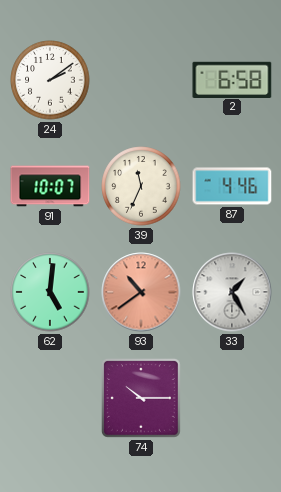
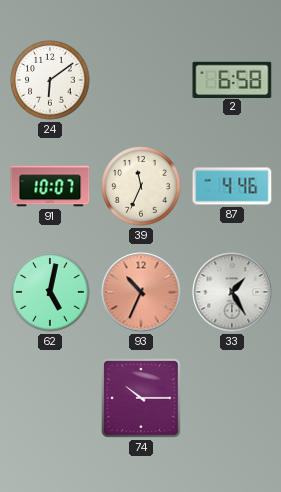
24: 2:09 -> 6:09
62: 5:01 -> 5:02
93: 10:39 -> 10:34
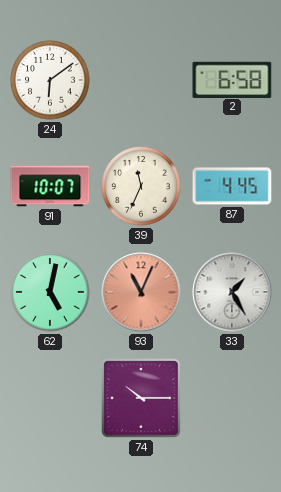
87: 4:46 -> 4:45
93: 10:34 -> 11:04
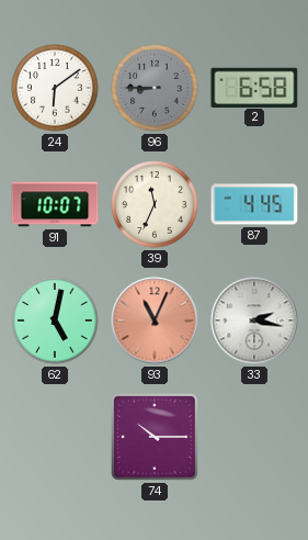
96: none -> 8:45
33: 1:25 -> 2:17
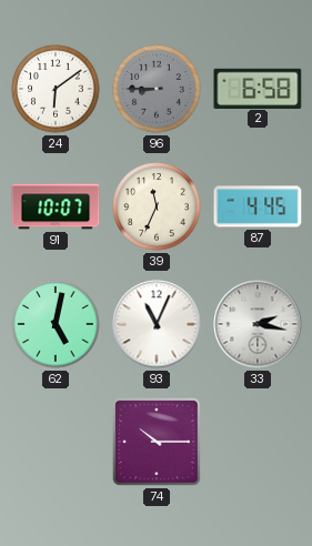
93 dial: salmon -> white
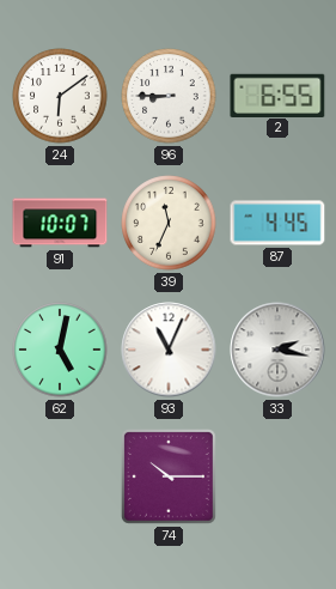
96 dial: grey -> white
2: 6:58 -> 6:55
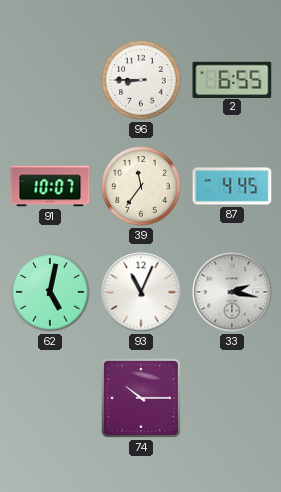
24: 6:09 -> none
39: 11:34 -> 11:36
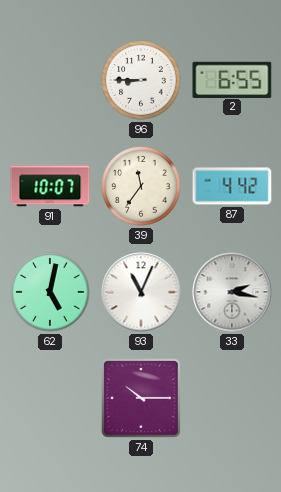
87: 4:45 -> 4:42
